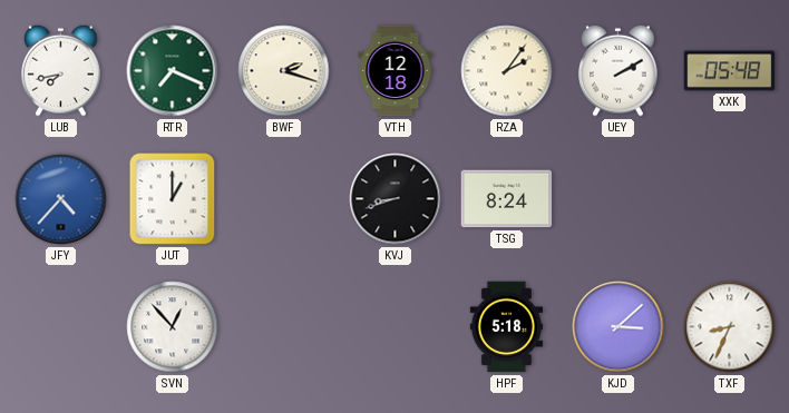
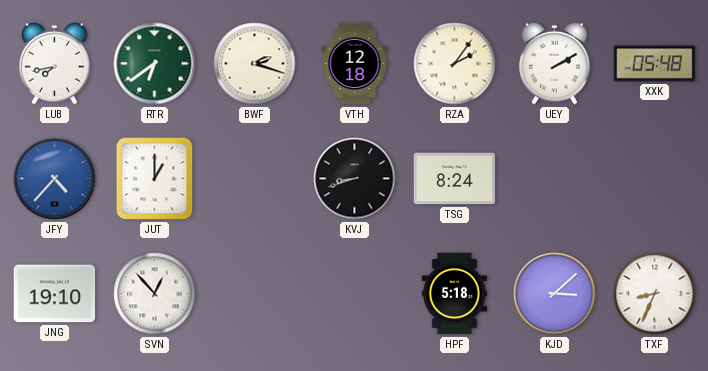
RTR: 7:19 -> 6:39
JNG: none -> 19:10
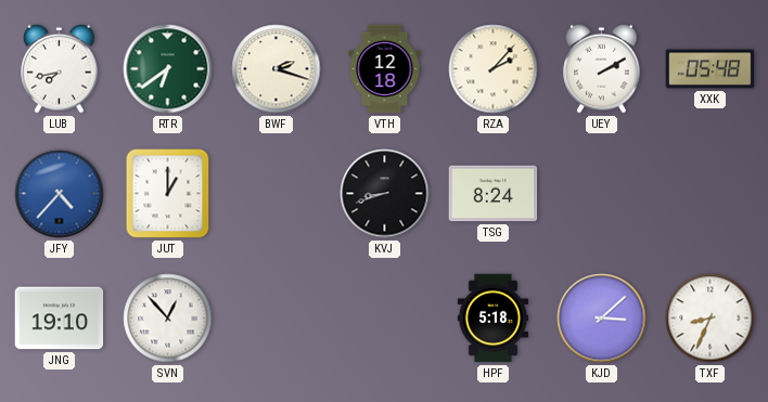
RZA: 2:06 -> 2:07
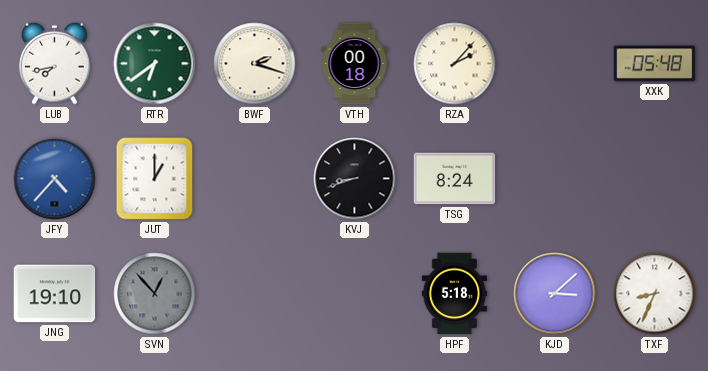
VTH: 12:18 -> 00:18
UEY: 2:10 -> none
SVN dial: white -> grey
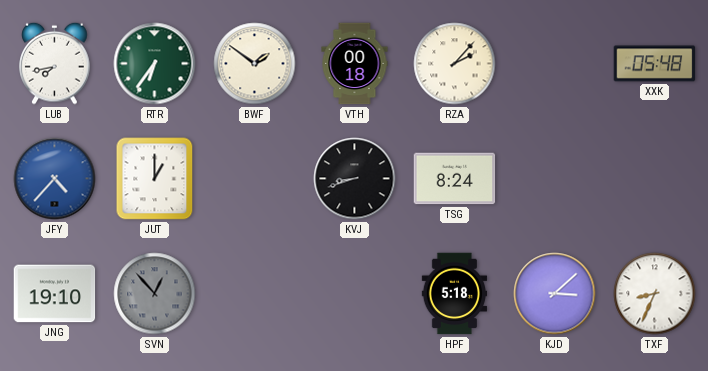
RTR: 6:39 -> 6:36
BWF: 2:18 -> 1:51
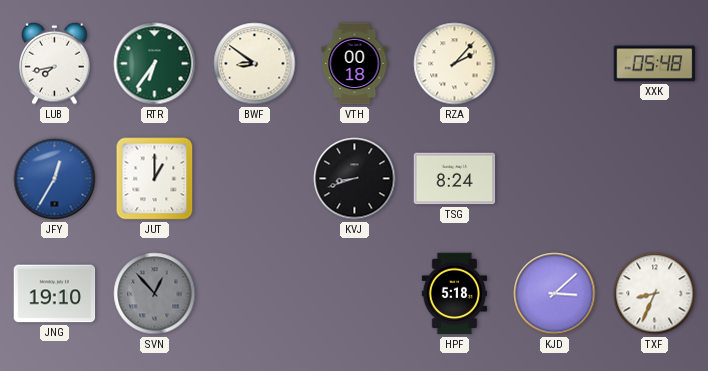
BWF: 1:51 -> 8:51
JFY: 4:37 -> 12:35
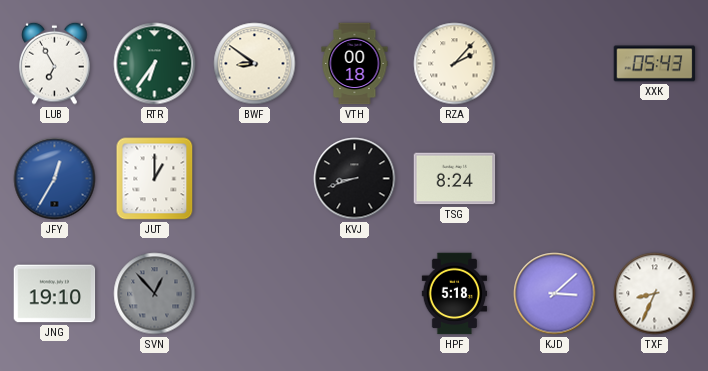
LUB: 7:43 -> 6:55
XXK: 05:48 -> 05:43
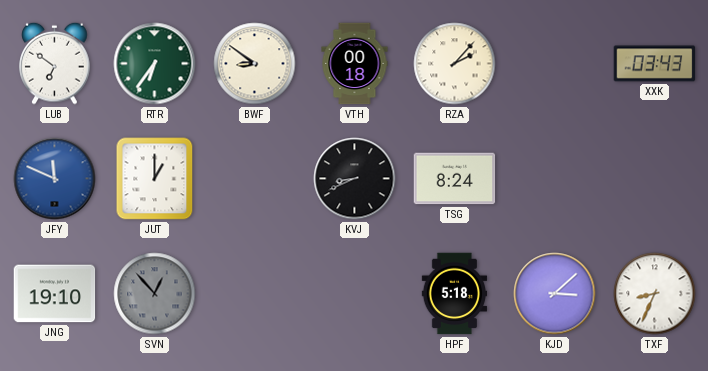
LUB: 6:55 -> 6:51
XXK: 05:43 -> 03:43
JFY: 12:35 -> 11:49
KVJ: 8:42 -> 8:41
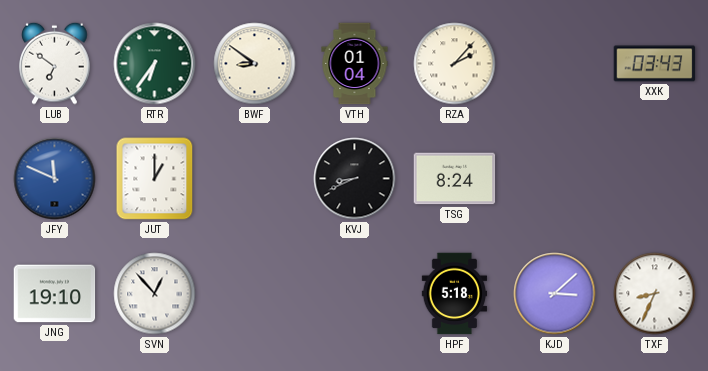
VTH: 00:18 -> 01:04
SVN dial: grey -> white
